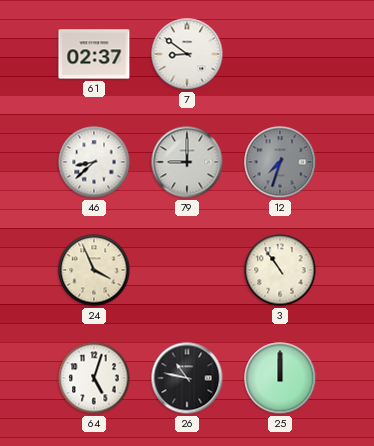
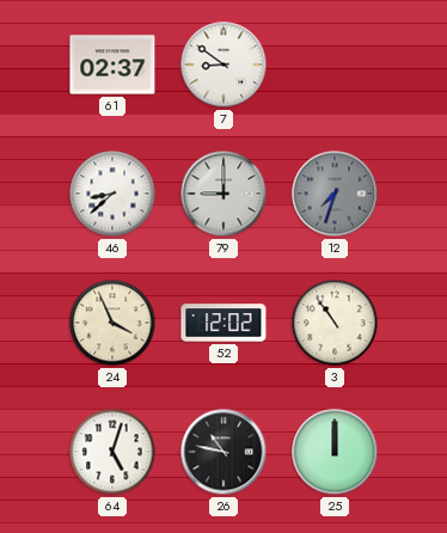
52: none -> 12:02
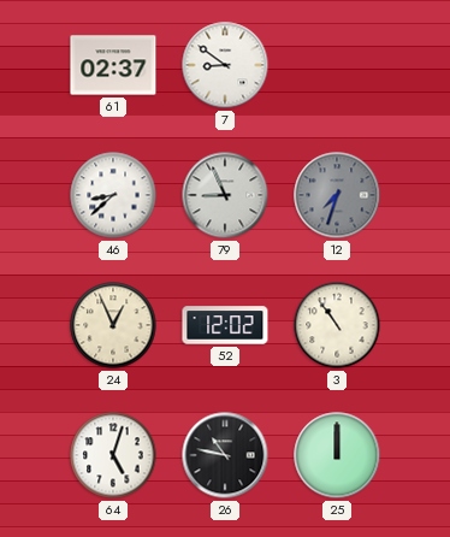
79: 9:00 -> 8:56
24: 3:56 -> 12:56
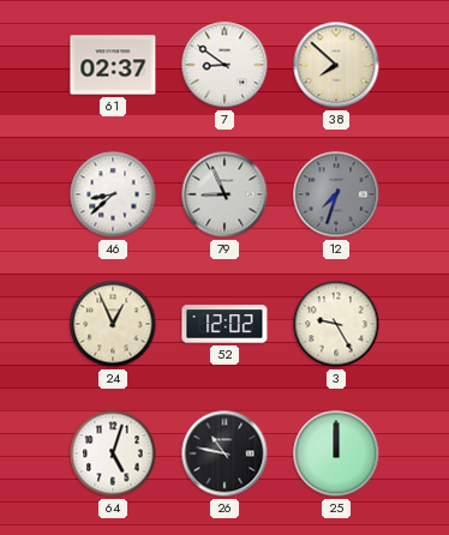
38: none -> 7:52
3: 10:54 -> 9:25
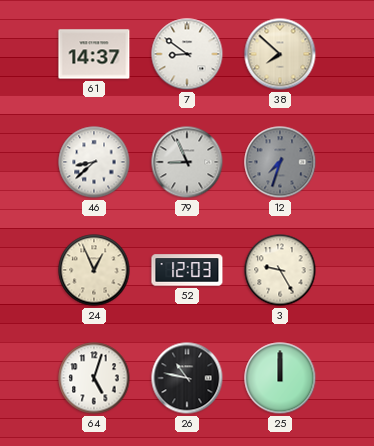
61: 02:37 -> 14:37
52: 12:02 -> 12:03
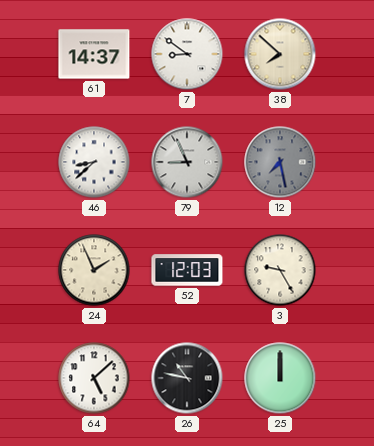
12: 7:33 -> 7:28
24: 12:56 -> 1:56
64: 5:03 -> 5:08
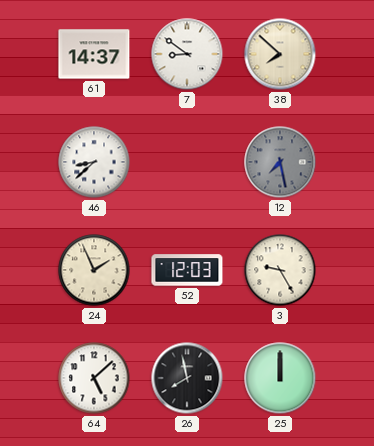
79: 8:56 -> none
26: 10:47 -> 7:58
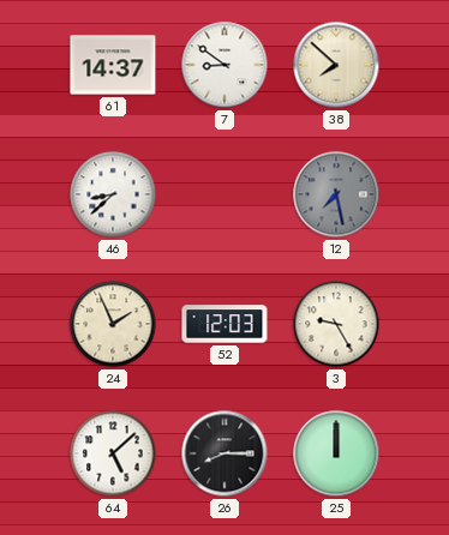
26: 7:58 -> 8:15
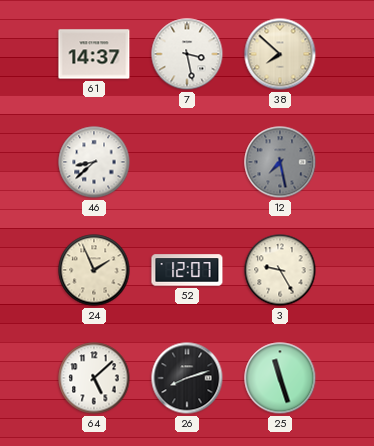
7: 8:51 -> 3:28
52: 12:03 -> 12:07
26: 8:15 -> 8:12
25: 12:00 -> 11:27
